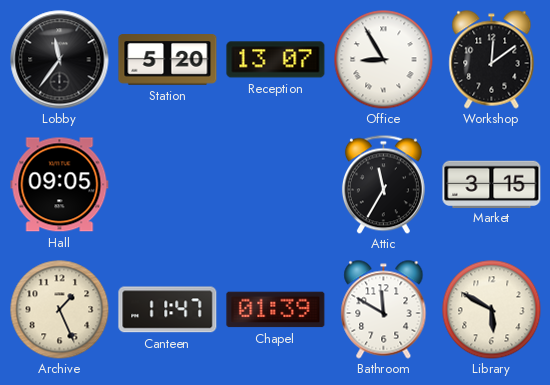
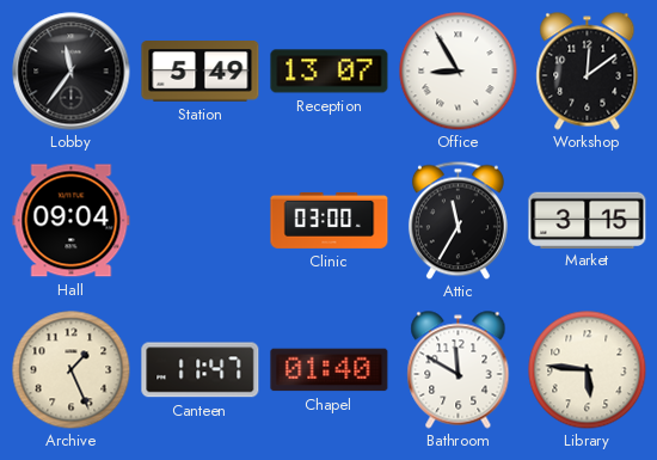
Station: 5:20 -> 5:49
Hall: 09:05 -> 09:04
Clinic: none -> 03:00
Chapel: 01:39 -> 01:40
Library: 5:50 -> 5:46
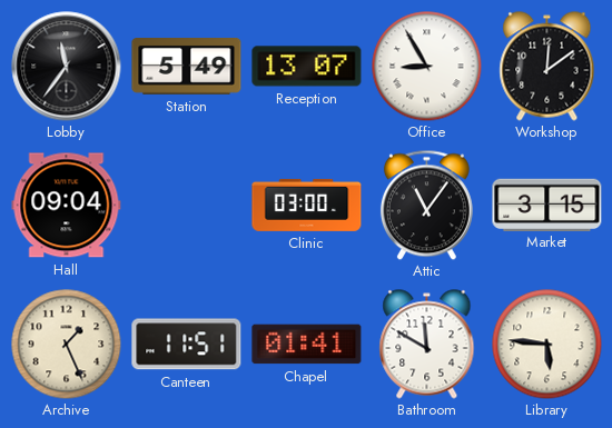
Attic: 11:35 -> 11:06
Canteen: 11:47 -> 11:51
Chapel: 01:40 -> 01:41
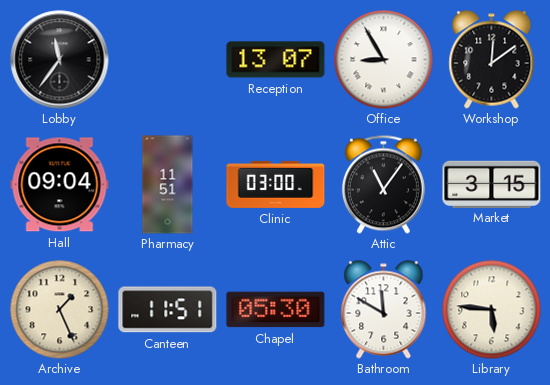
Station: 5:49 -> none
Pharmacy: none -> 11:51
Chapel: 01:41 -> 05:30
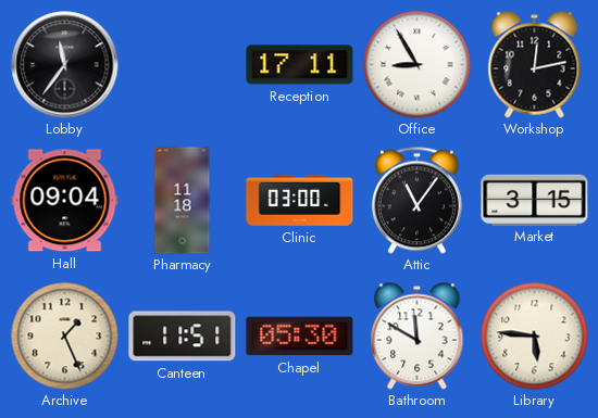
Reception: 13:07 -> 17:11
Workshop: 12:09 -> 12:13
Pharmacy: 11:51 -> 11:18
